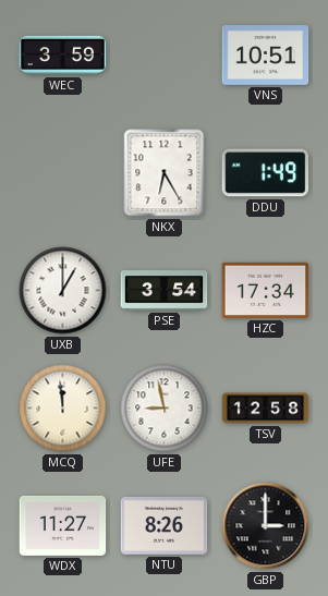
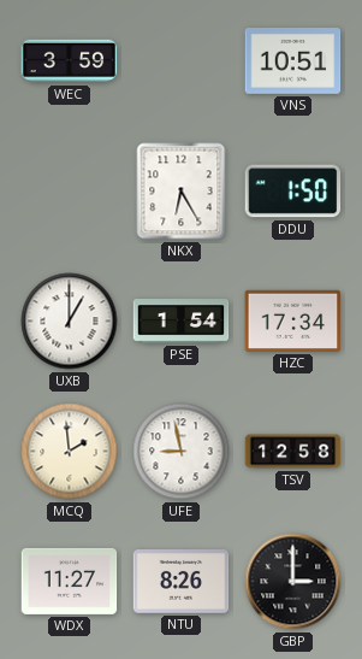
DDU: 1:49 -> 1:50
PSE: 3:54 -> 1:54
MCQ: 11:59 -> 1:59
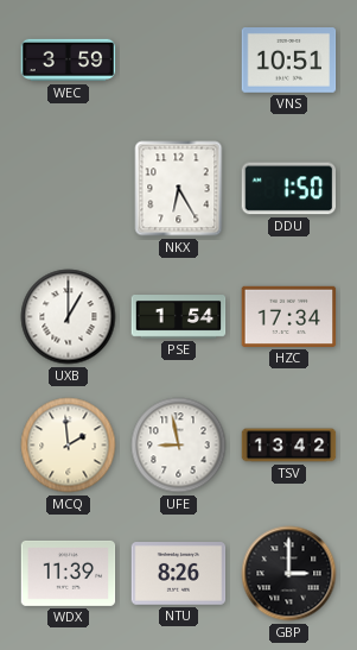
TSV: 12:58 -> 13:42
WDX: 11:27 -> 11:39
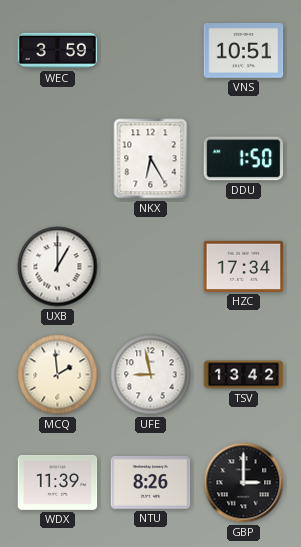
PSE: 1:54 -> none
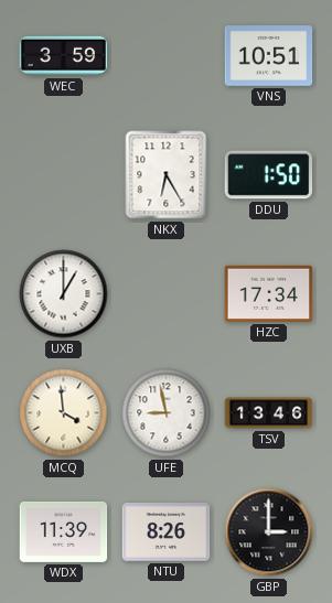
MCQ: 1:59 -> 3:59
TSV: 13:42 -> 13:46
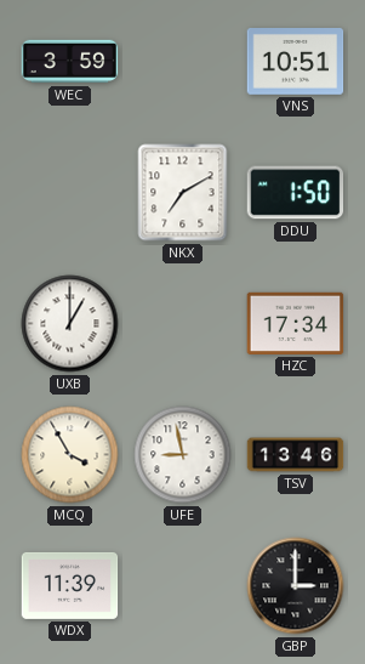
NKX: 6:25 -> 7:10
MCQ: 3:59 -> 3:55
NTU: 8:26 -> none
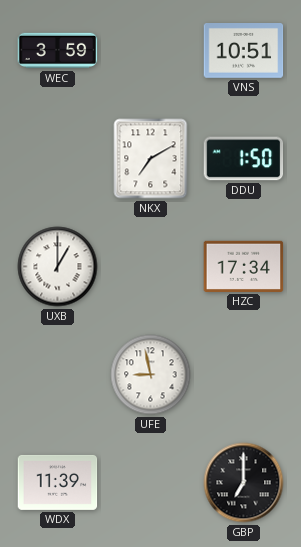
MCQ: 3:55 -> none
TSV: 13:46 -> none
GBP: 3:00 -> 7:00
